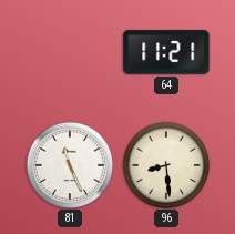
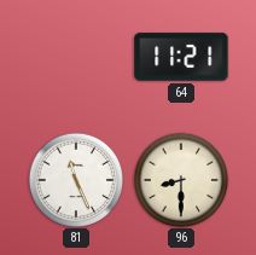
96: 8:29 -> 8:30
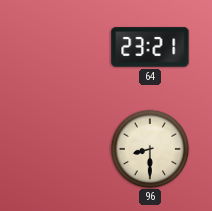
64: 11:21 -> 23:21
81: 11:26 -> none
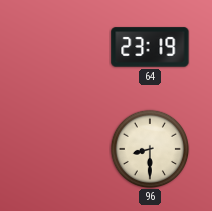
64: 23:21 -> 23:19
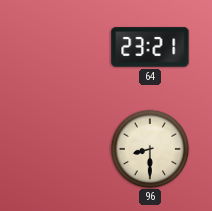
64: 23:19 -> 23:21
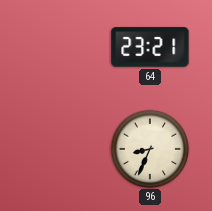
96: 8:30 -> 8:34
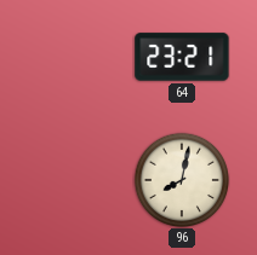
96: 8:34 -> 8:02
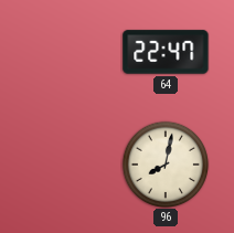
64: 23:21 -> 22:47
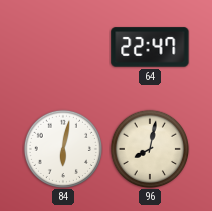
84: none -> 6:02
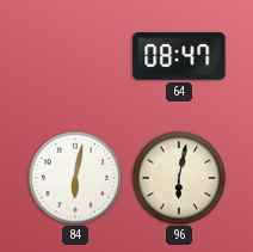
64: 22:47 -> 08:47
96: 8:02 -> 6:02
